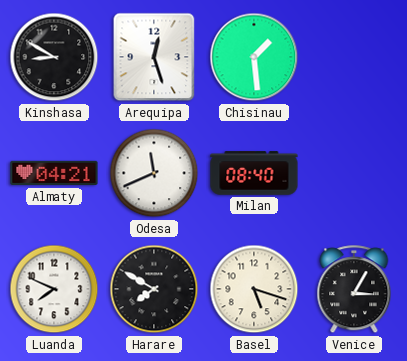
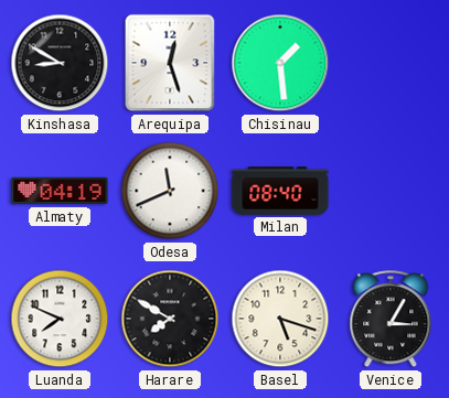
Almaty: 04:21 -> 04:19
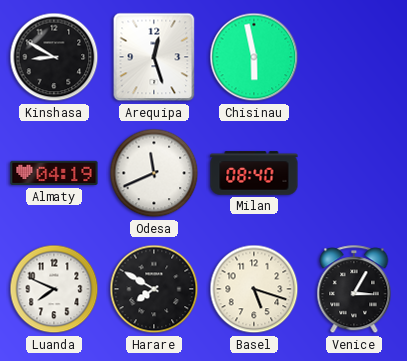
Chisinau: 1:29 -> 5:58
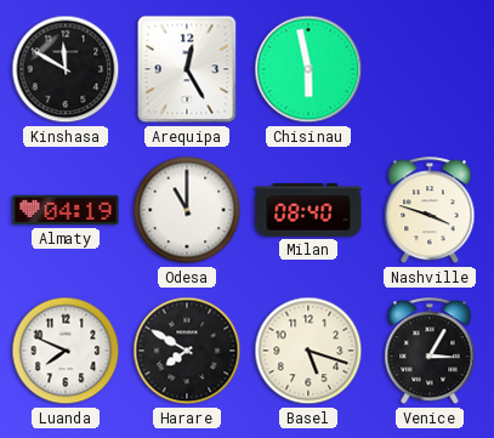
Kinshasa: 8:50 -> 11:50
Arequipa: 12:27 -> 12:25
Odesa: 11:41 -> 11:00
Nashville: none -> 3:48
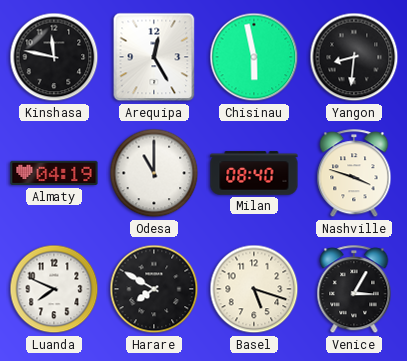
Kinshasa: 11:50 -> 11:47
Yangon: none -> 8:31
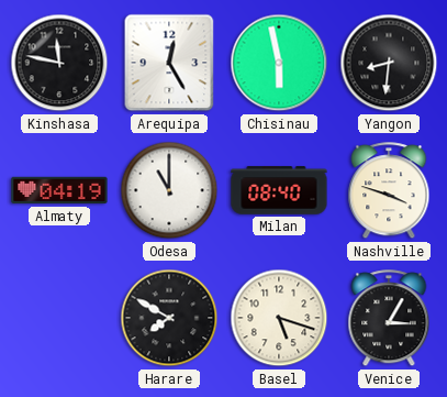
Luanda: 7:49 -> none
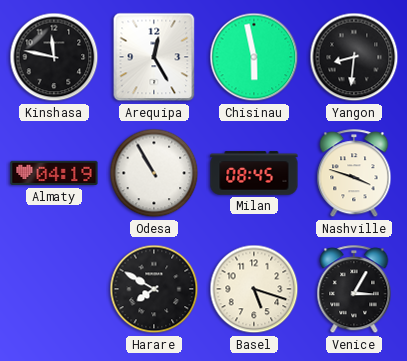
Odesa: 11:00 -> 10:55
Milan: 08:40 -> 08:45
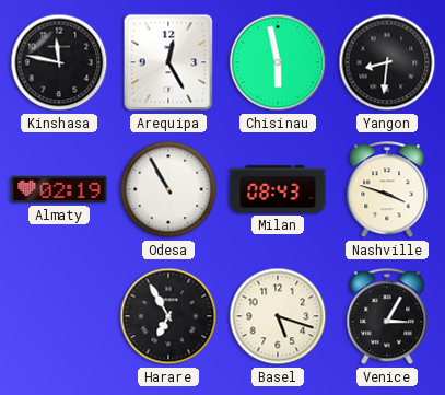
Almaty: 04:19 -> 02:19
Milan: 08:45 -> 08:43
Harare: 7:50 -> 6:55
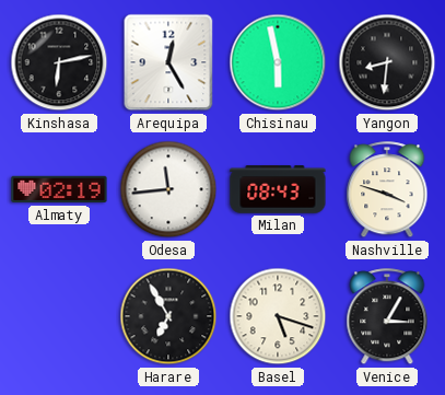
Kinshasa: 11:47 -> 6:13
Odesa: 10:55 -> 11:44
